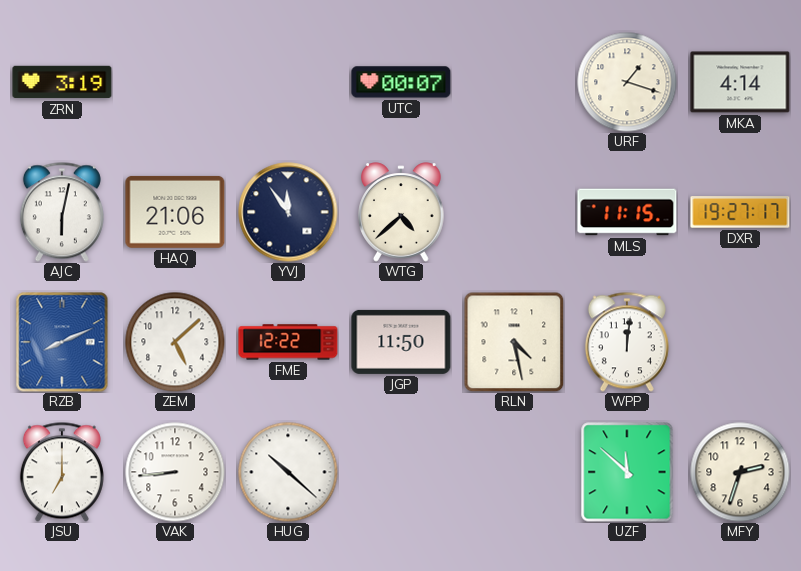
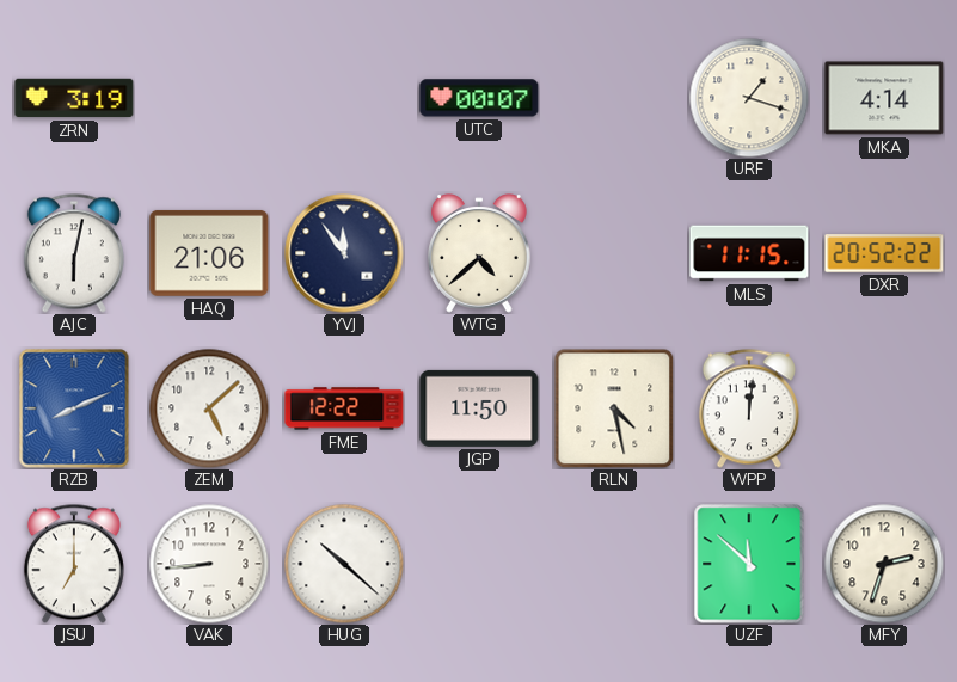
DXR: 19:27 -> 20:52
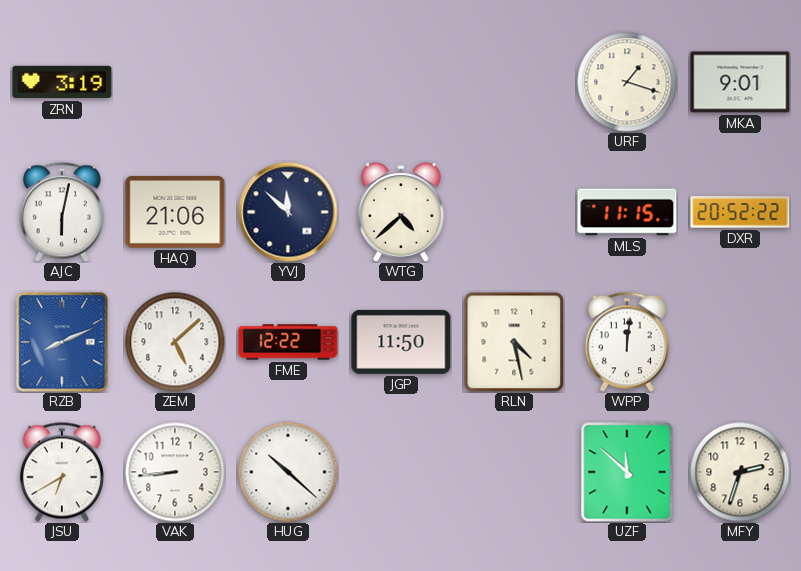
UTC: 00:07 -> none
MKA: 4:14 -> 9:01
YVJ: 11:54 -> 11:52
JSU: 7:00 -> 6:40
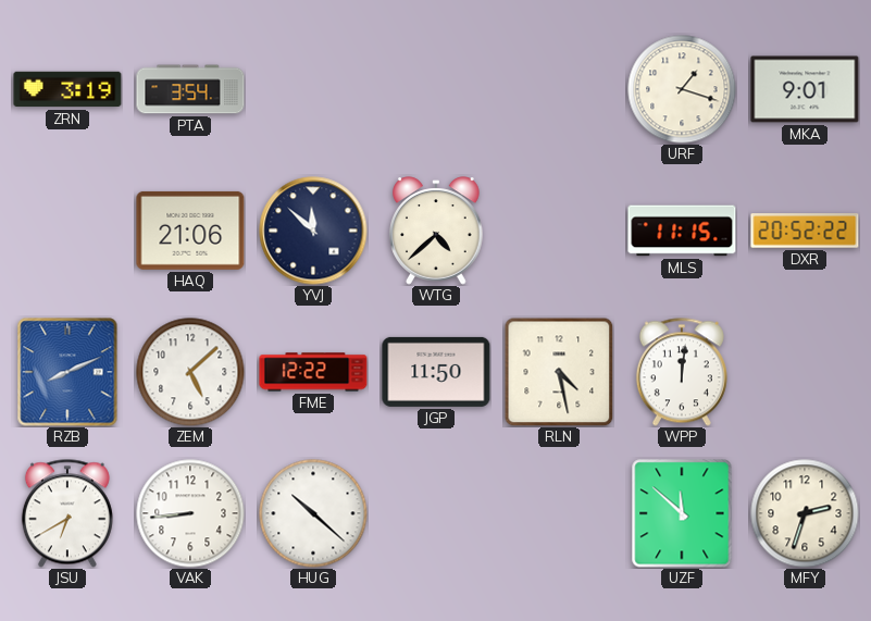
PTA: none -> 3:54
AJC: 6:02 -> none
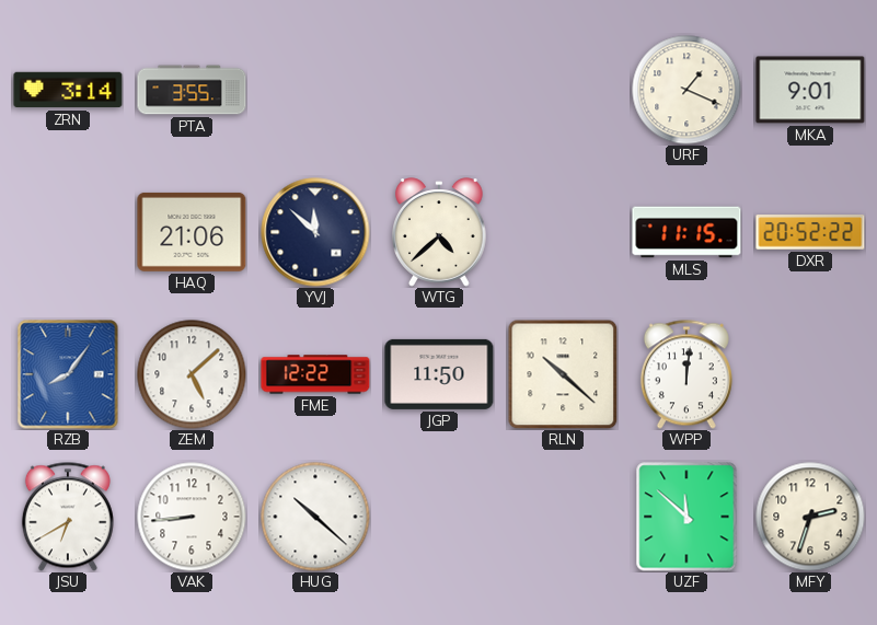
ZRN: 3:19 -> 3:14
PTA: 3:54 -> 3:55
URF: 1:18 -> 1:19
RZB: 8:11 -> 8:06
RLN: 4:28 -> 10:22
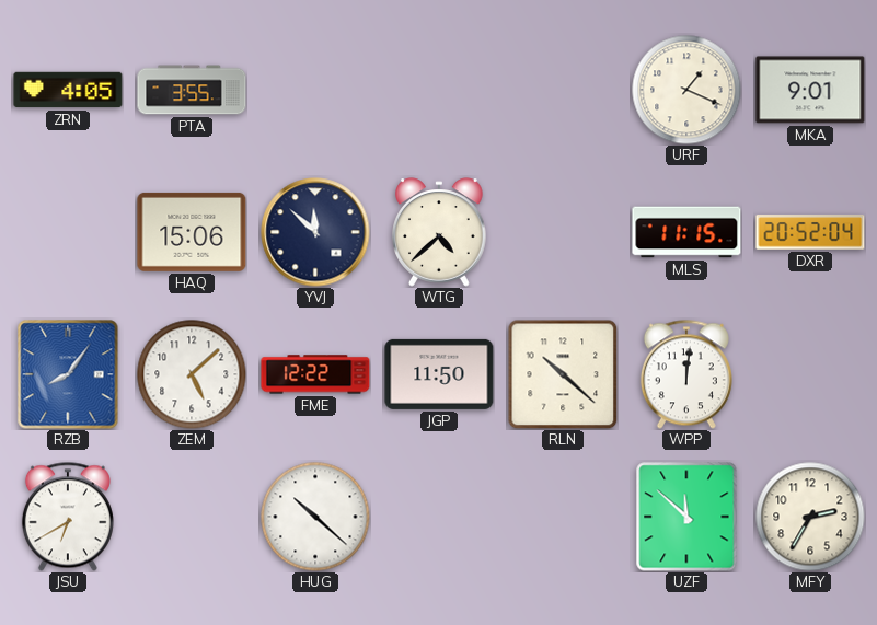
ZRN: 3:14 -> 4:05
HAQ: 21:06 -> 15:06
DXR: 20:52:22 -> 20:52:04
VAK: 8:44 -> none
MFY: 2:33 -> 2:35
